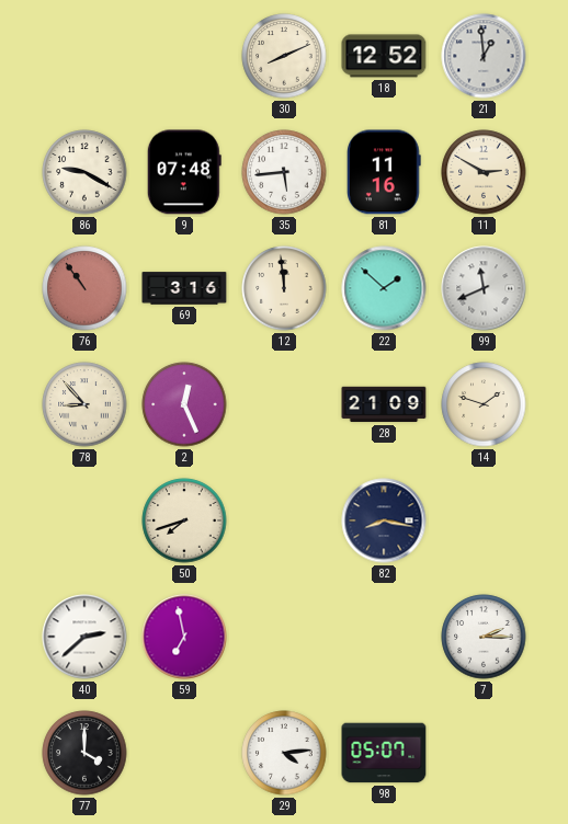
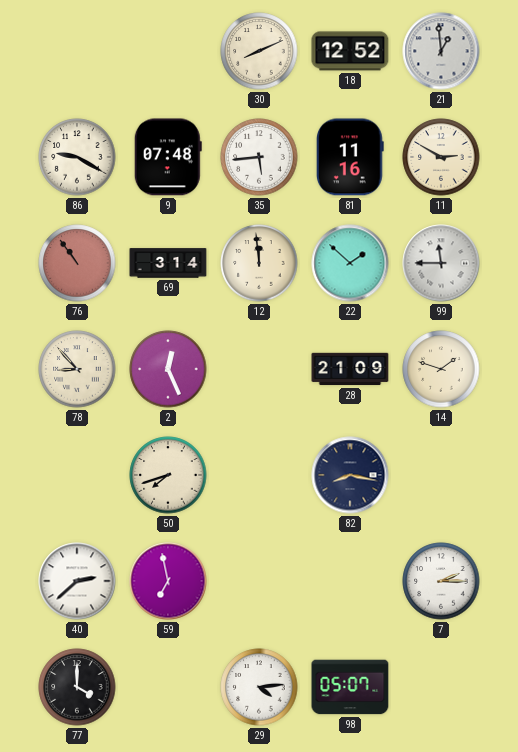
69: 3:16 -> 3:14
99: 11:41 -> 11:45
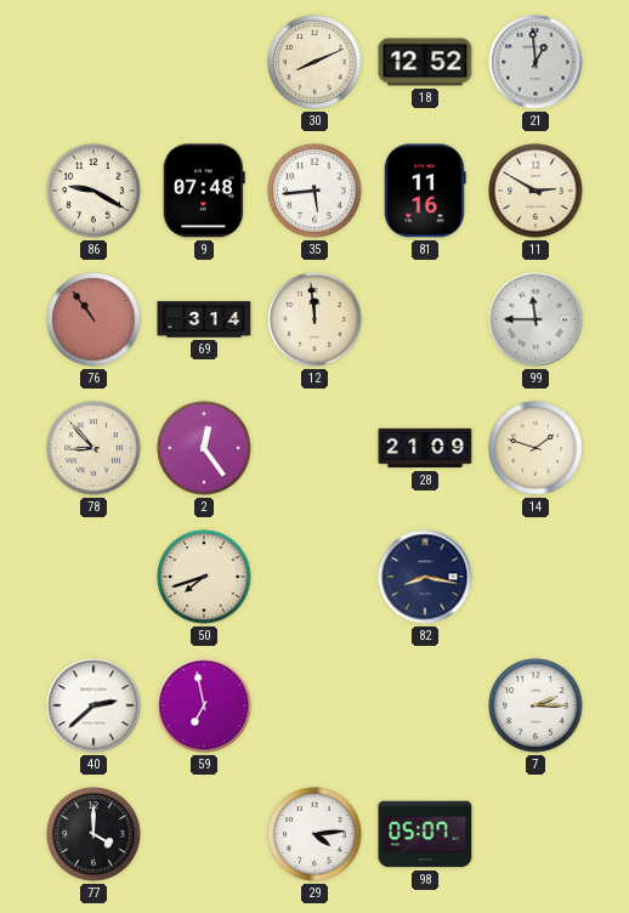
22: 1:52 -> none
2: 12:26 -> 12:24
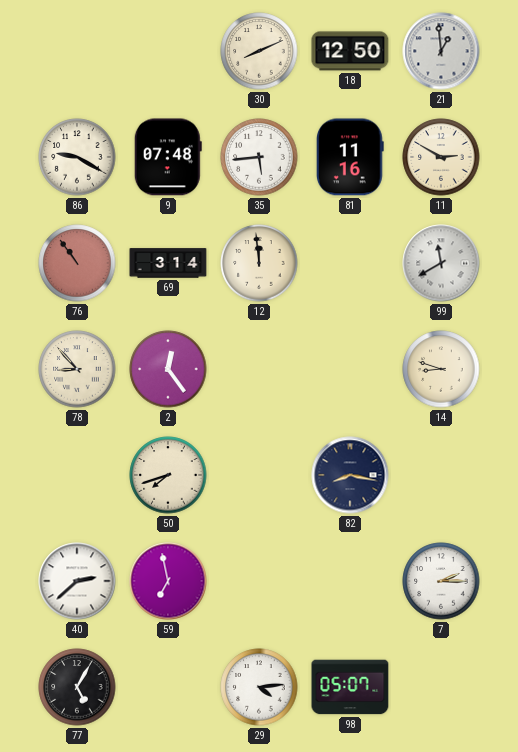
18: 12:52 -> 12:50
99: 11:45 -> 11:40
28: 21:09 -> none
14: 1:48 -> 8:48
77: 4:00 -> 5:05
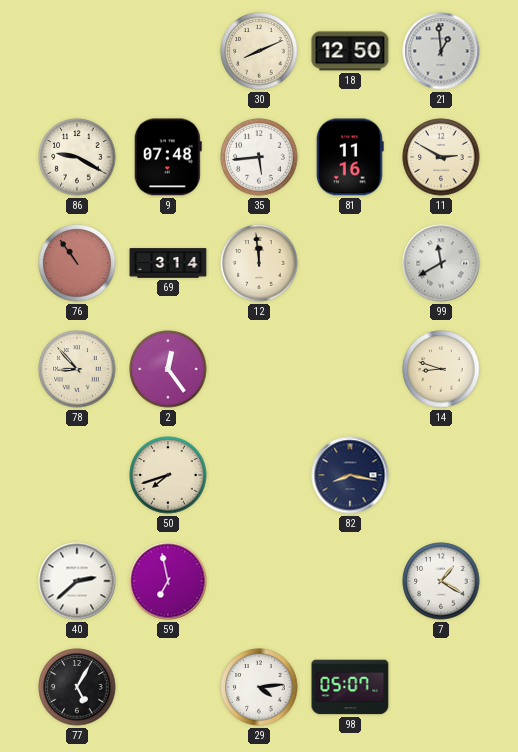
7: 2:15 -> 1:20
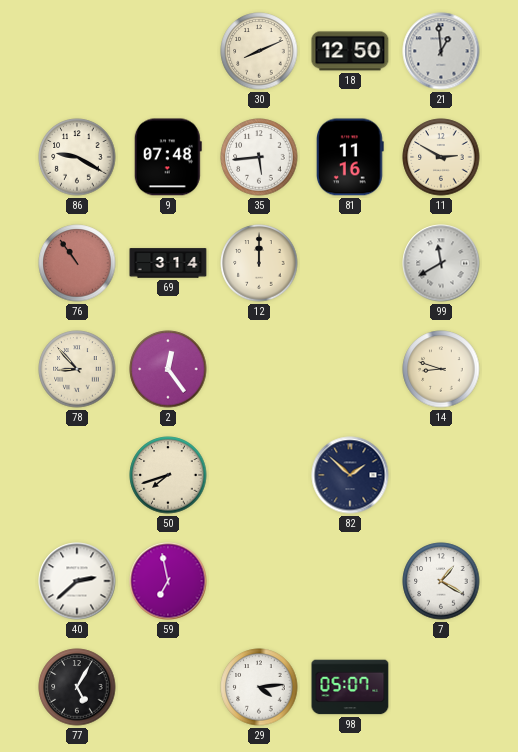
12: 11:59 -> 12:00
82: 8:17 -> 1:52
